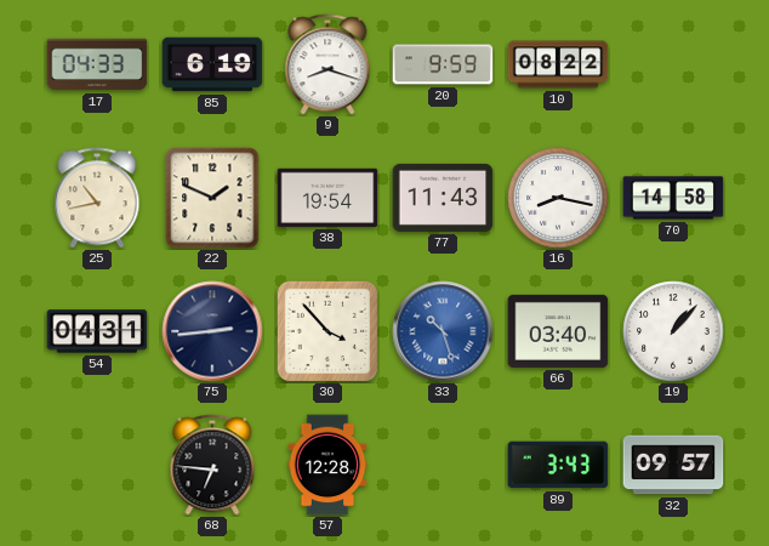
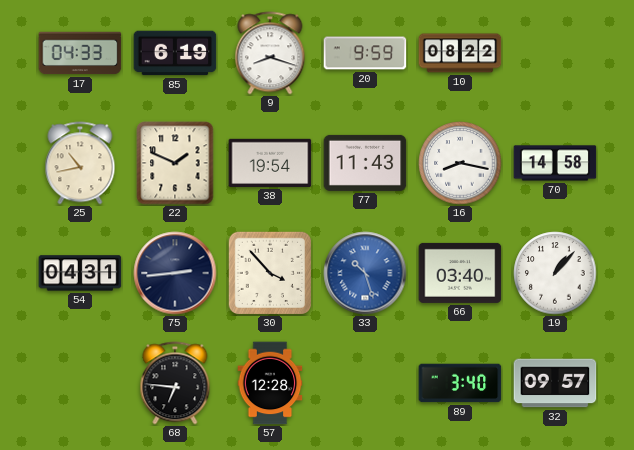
89: 3:43 -> 3:40
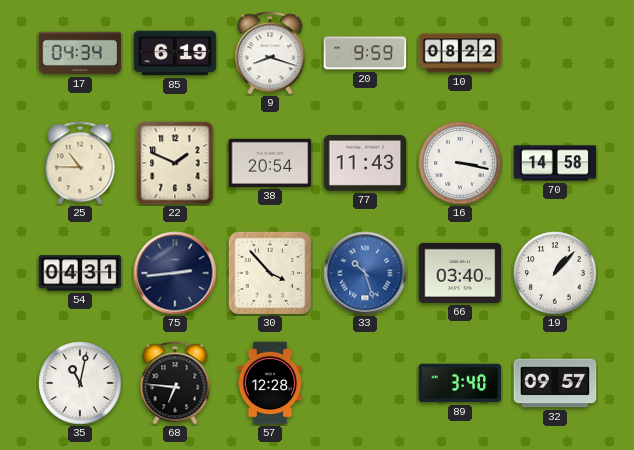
17: 04:33 -> 04:34
25: 10:43 -> 10:45
38: 19:54 -> 20:54
16: 8:17 -> 3:17
35: none -> 11:02
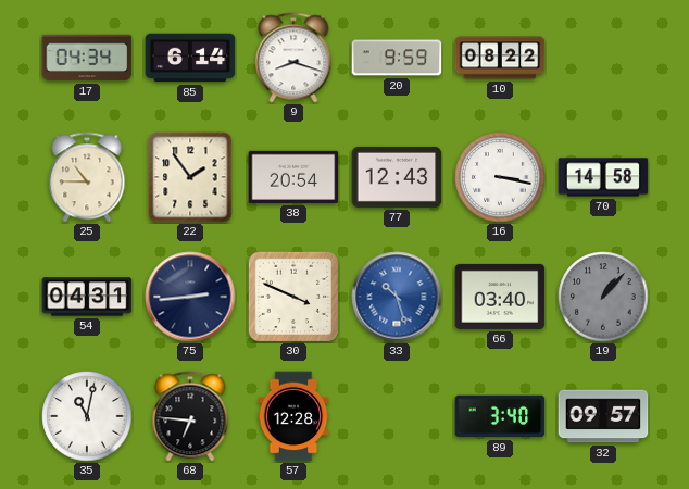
85: 6:19 -> 6:14
22: 1:49 -> 1:54
77: 11:43 -> 12:43
30: 3:53 -> 3:49
19 dial: white -> grey
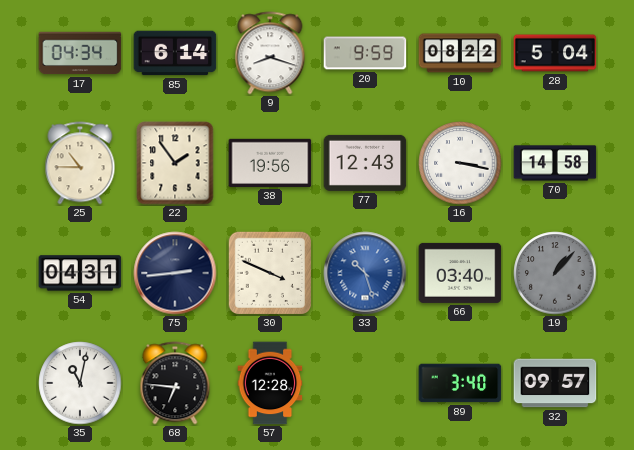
28: none -> 5:04
38: 20:54 -> 19:56
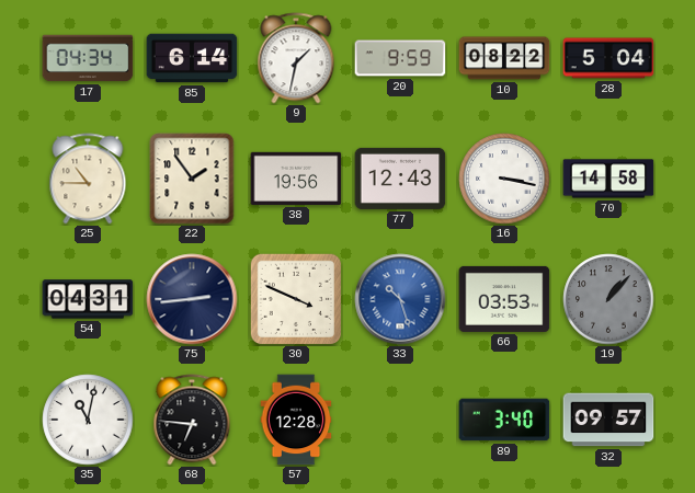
9: 8:18 -> 1:32
66: 03:40 -> 03:53
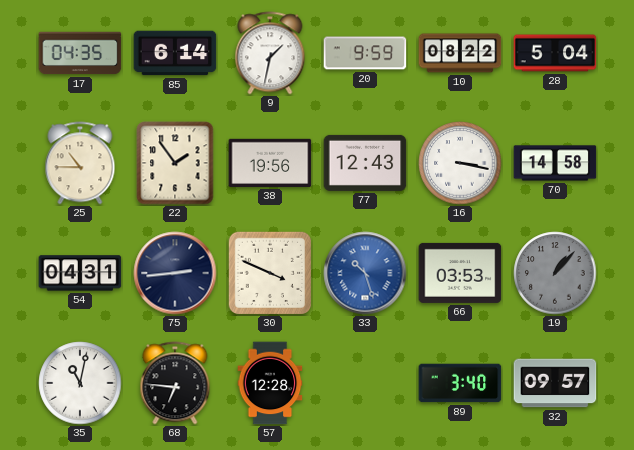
17: 04:34 -> 04:35
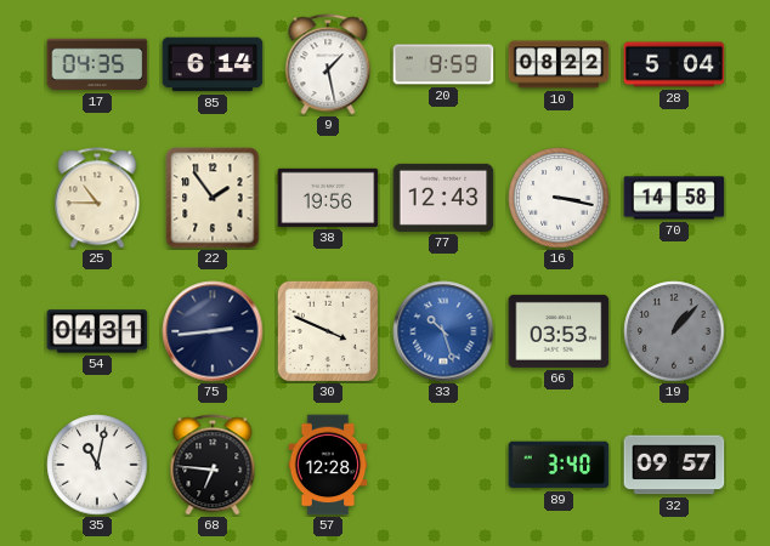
9: 1:32 -> 1:28
